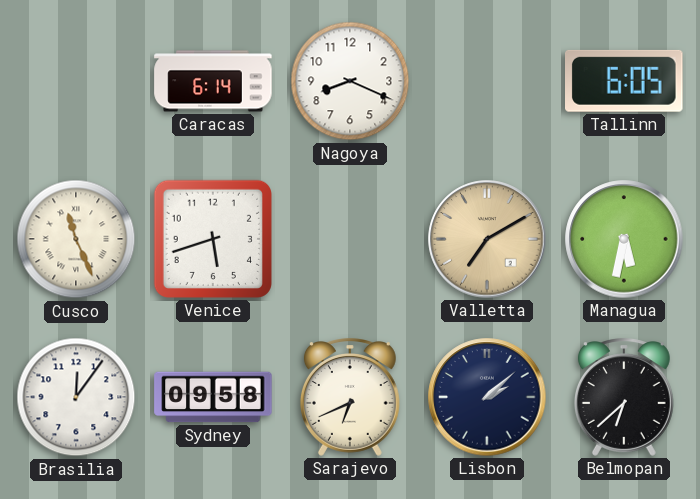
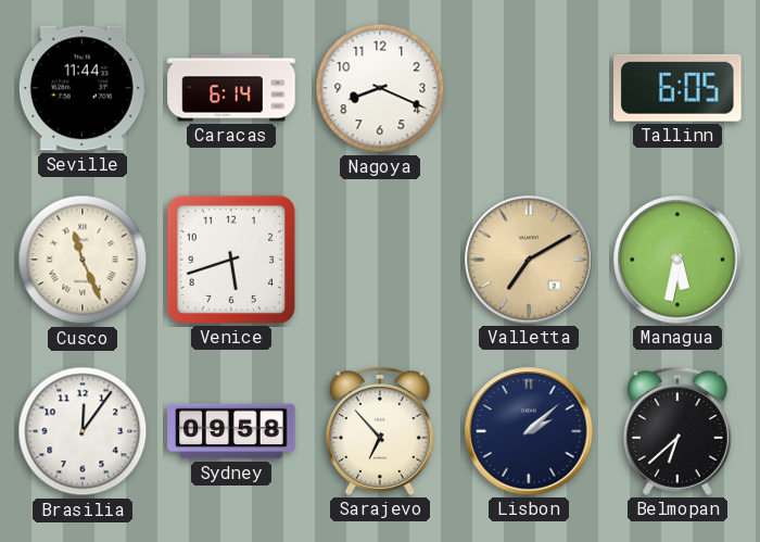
Seville: none -> 11:44
Sarajevo: 6:41 -> 6:53
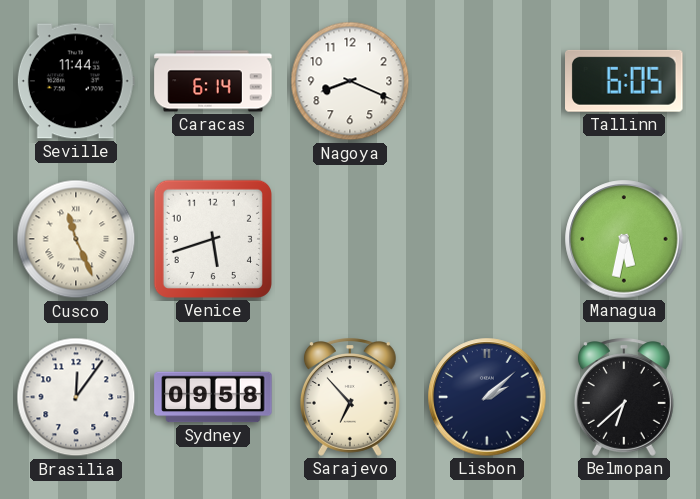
Valletta: 7:10 -> none
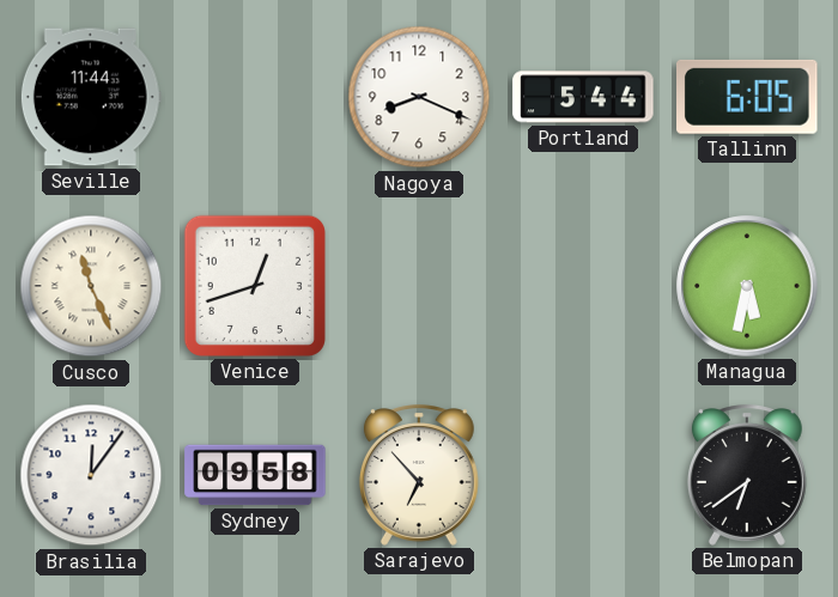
Caracas: 6:14 -> none
Portland: none -> 5:44
Venice: 5:42 -> 12:42
Lisbon: 2:08 -> none
Belmopan: 6:38 -> 6:39
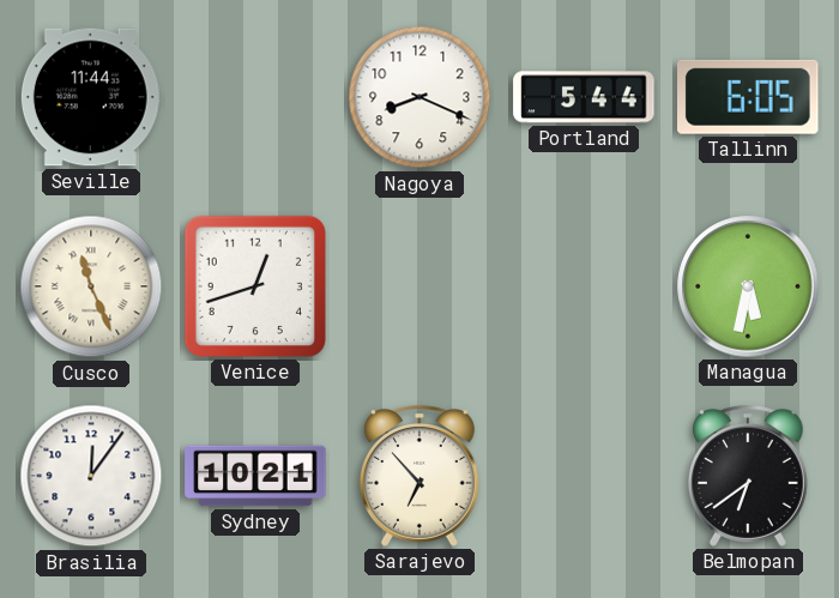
Sydney: 09:58 -> 10:21
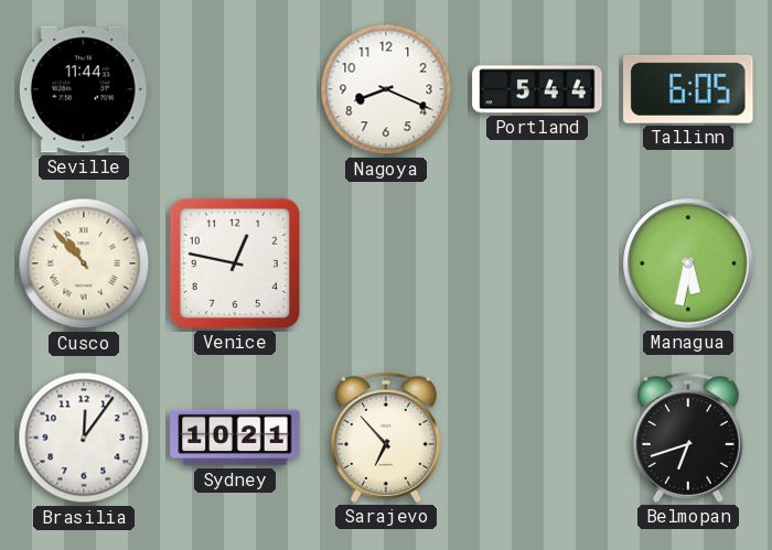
Cusco: 11:26 -> 10:53
Venice: 12:42 -> 12:47
Belmopan: 6:39 -> 6:42
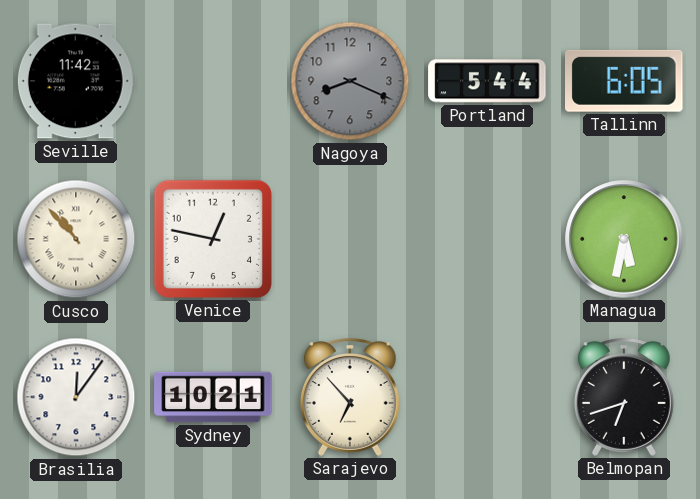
Seville: 11:44 -> 11:42
Nagoya dial: white -> grey
